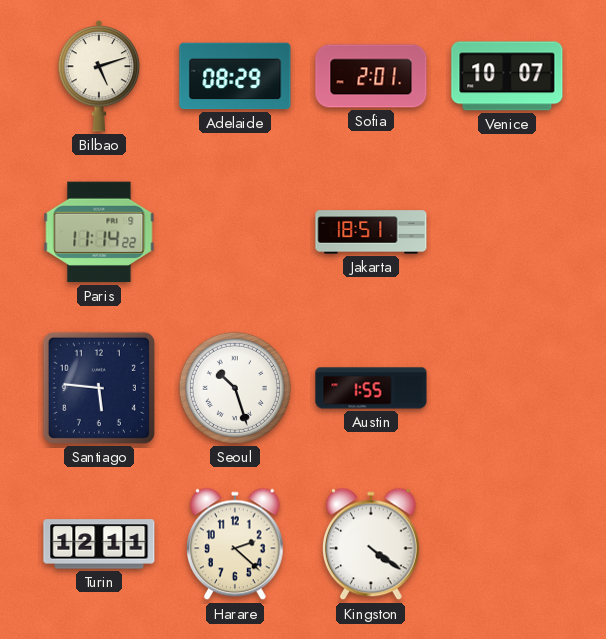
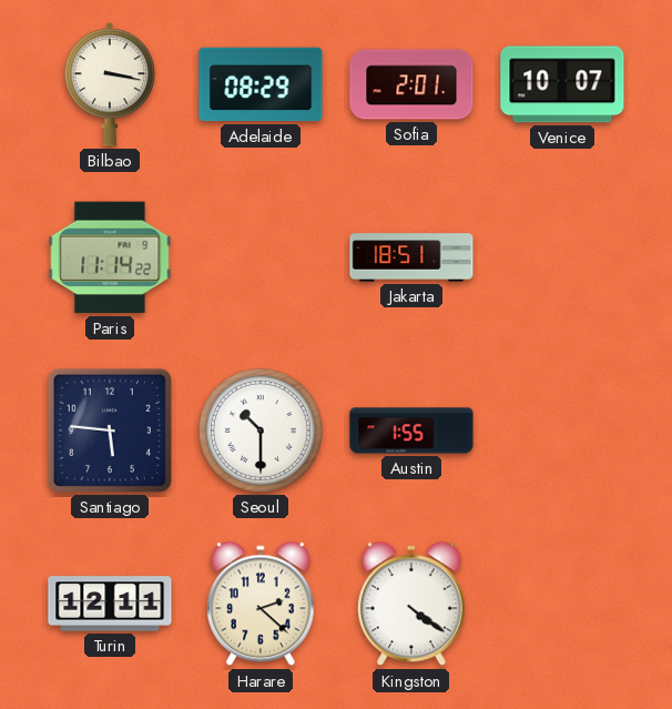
Bilbao: 5:12 -> 3:17
Seoul: 10:27 -> 10:30
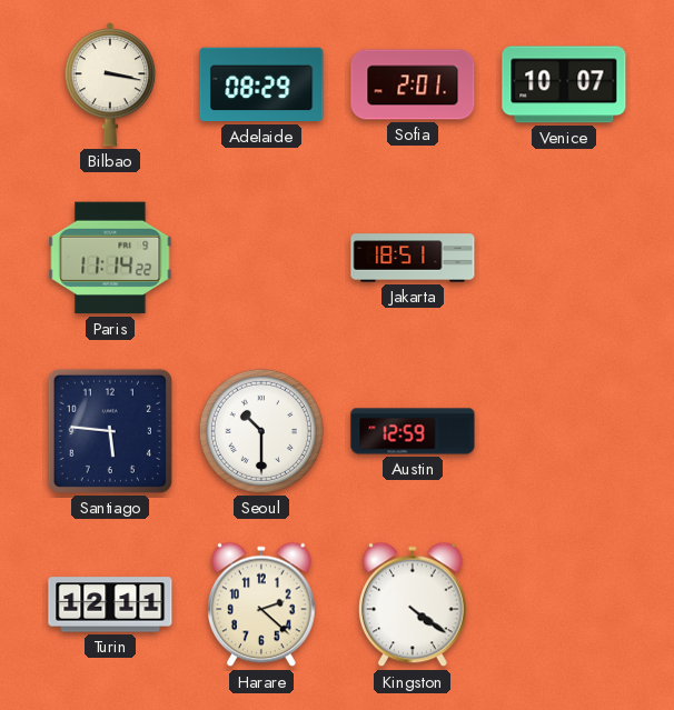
Austin: 1:55 -> 12:59
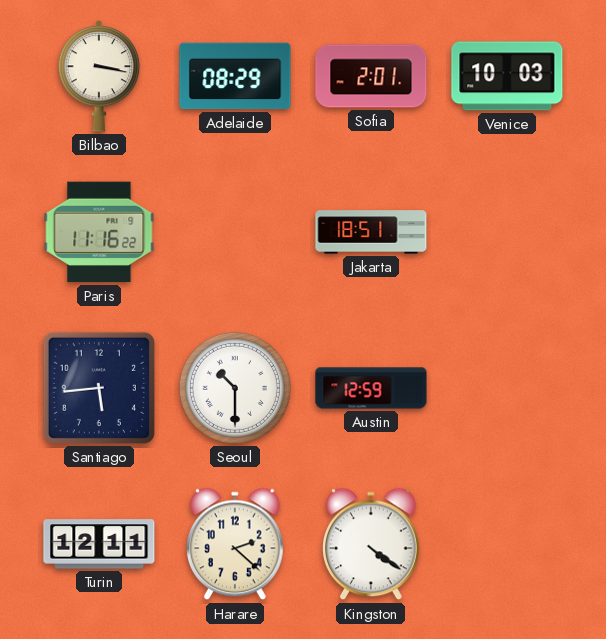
Venice: 10:07 -> 10:03
Paris: 11:14 -> 11:16
Santiago: 5:46 -> 5:44
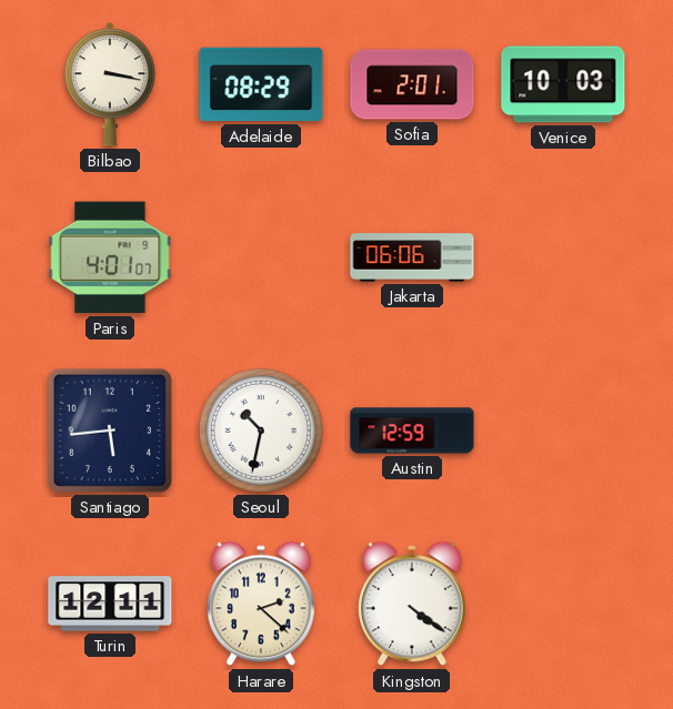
Paris: 11:16 -> 4:01
Jakarta: 18:51 -> 06:06
Seoul: 10:30 -> 10:32
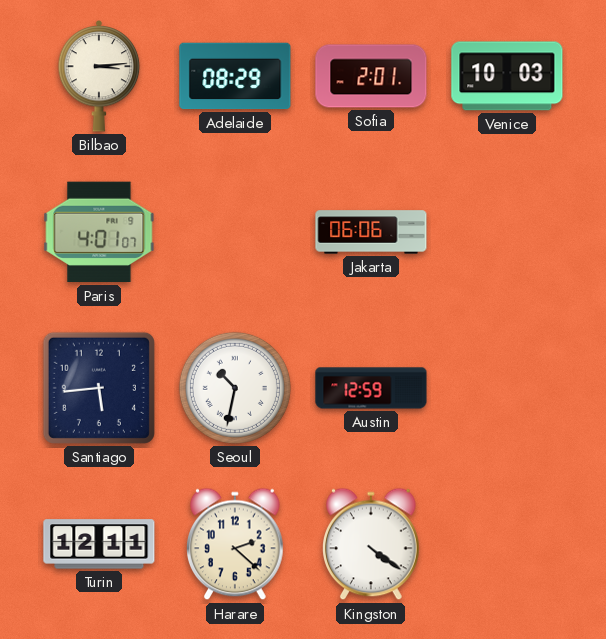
Bilbao: 3:17 -> 3:14
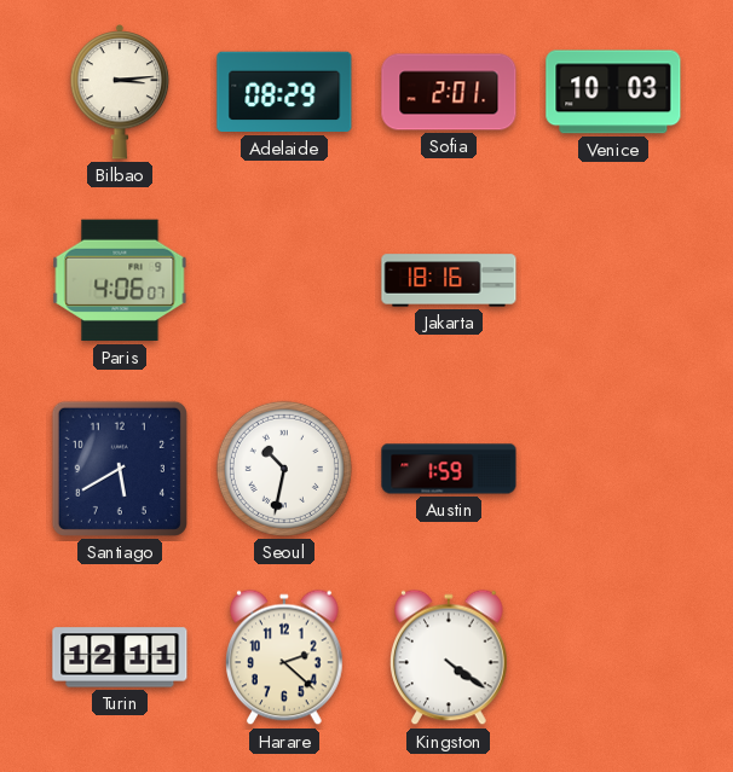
Paris: 4:01 -> 4:06
Jakarta: 06:06 -> 18:16
Santiago: 5:44 -> 5:40
Austin: 12:59 -> 1:59
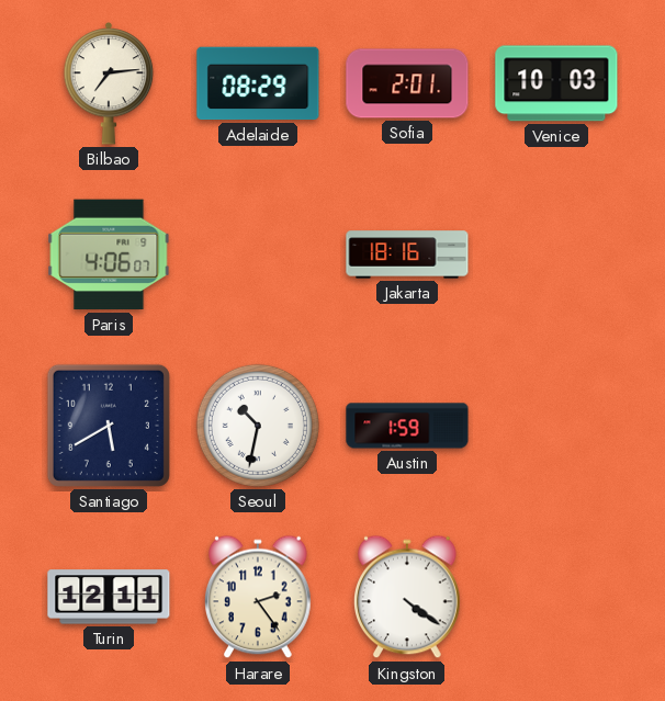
Bilbao: 3:14 -> 7:14
Harare: 2:22 -> 2:24
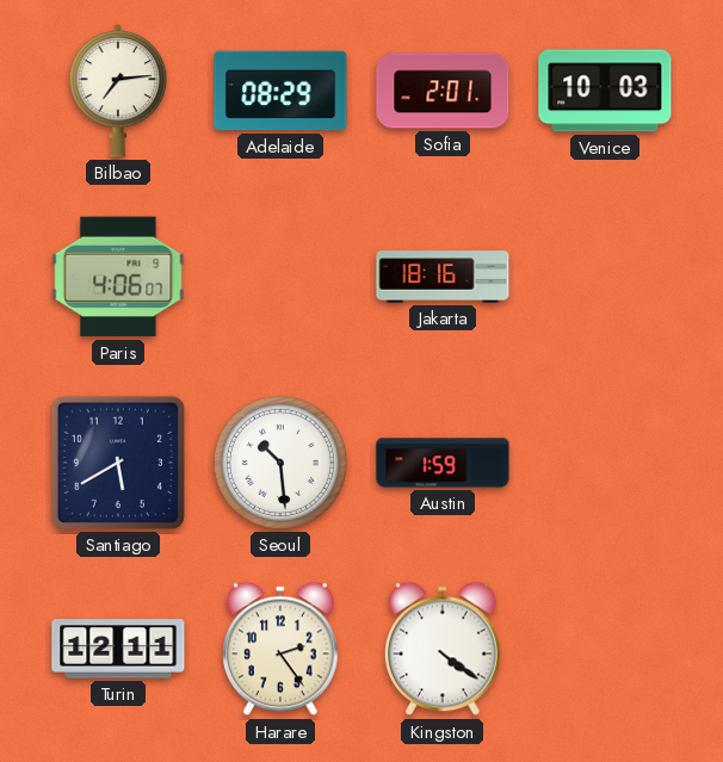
Seoul: 10:32 -> 10:29
